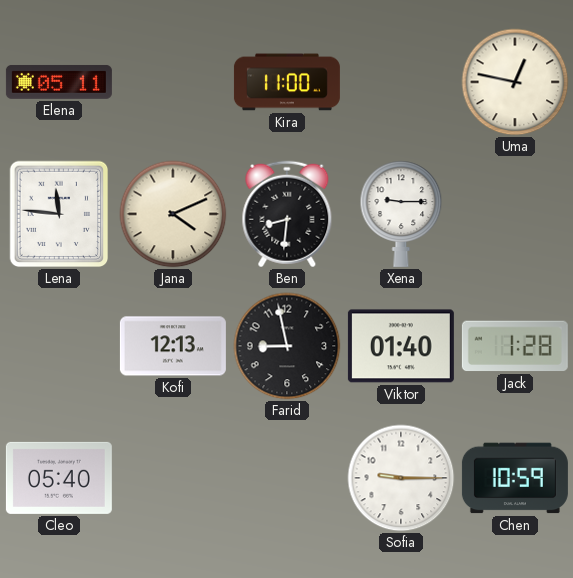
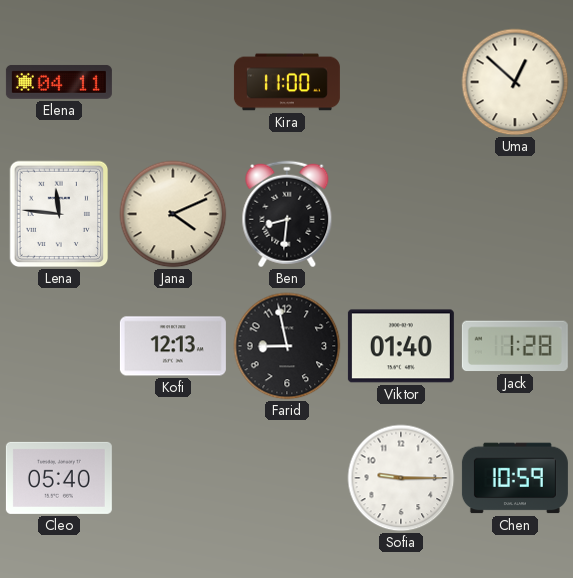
Elena: 05:11 -> 04:11
Uma: 12:47 -> 12:52
Xena: 9:15 -> none
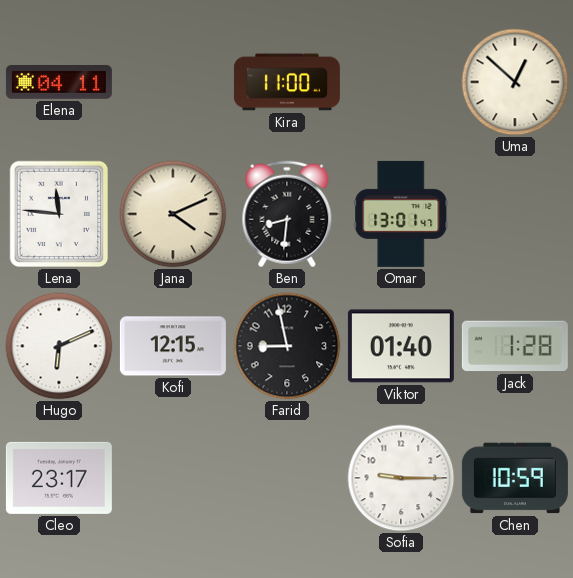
Omar: none -> 13:01
Hugo: none -> 6:11
Kofi: 12:13 -> 12:15
Cleo: 05:40 -> 23:17
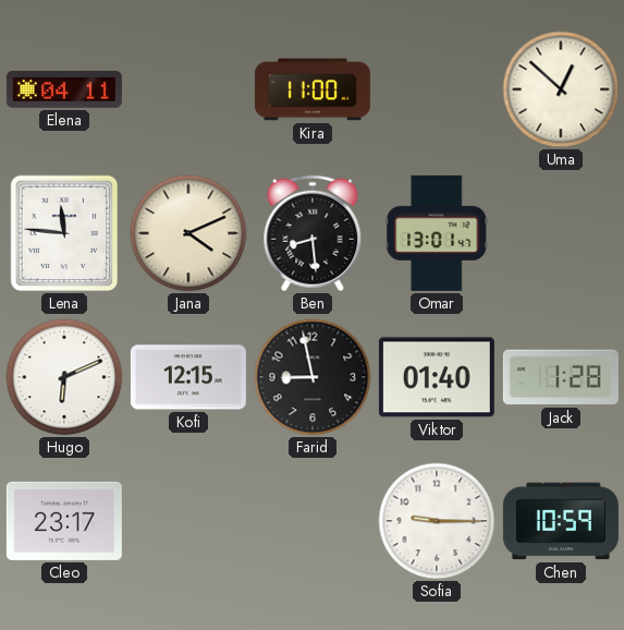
Ben: 8:31 -> 8:29
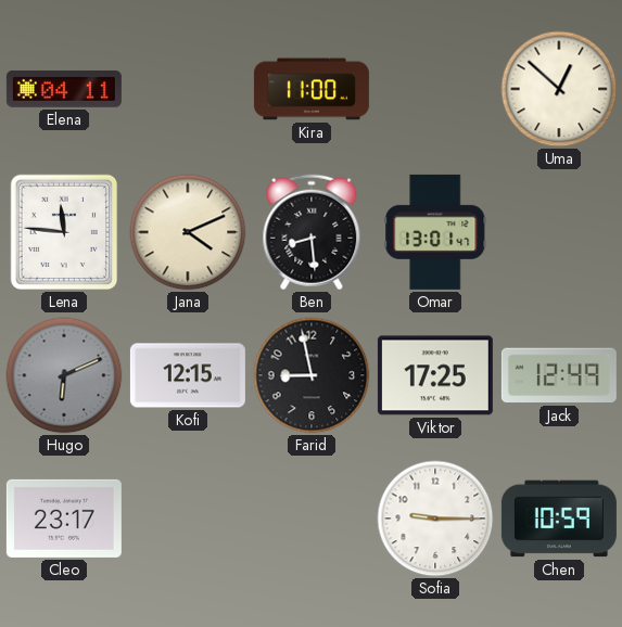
Hugo dial: white -> grey
Viktor: 01:40 -> 17:25
Jack: 1:28 -> 12:49
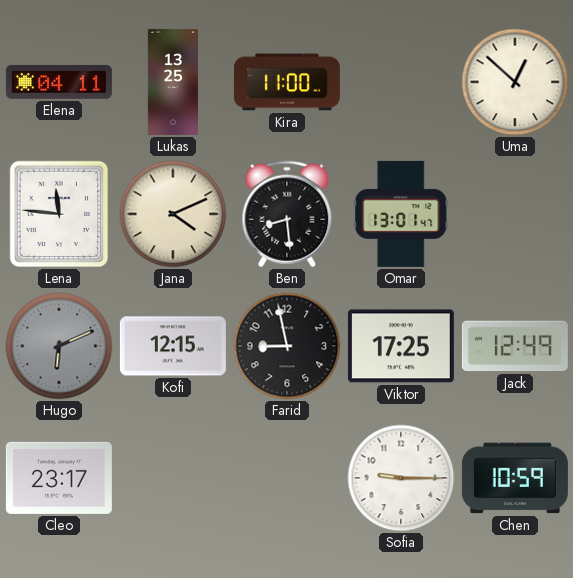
Lukas: none -> 13:25
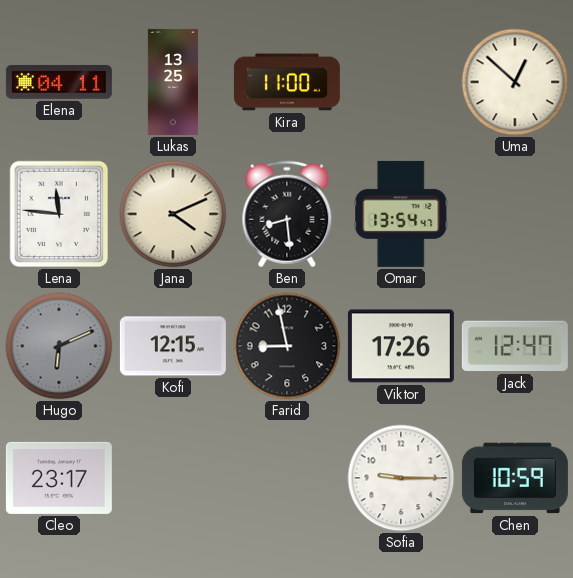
Omar: 13:01 -> 13:54
Viktor: 17:25 -> 17:26
Jack: 12:49 -> 12:47
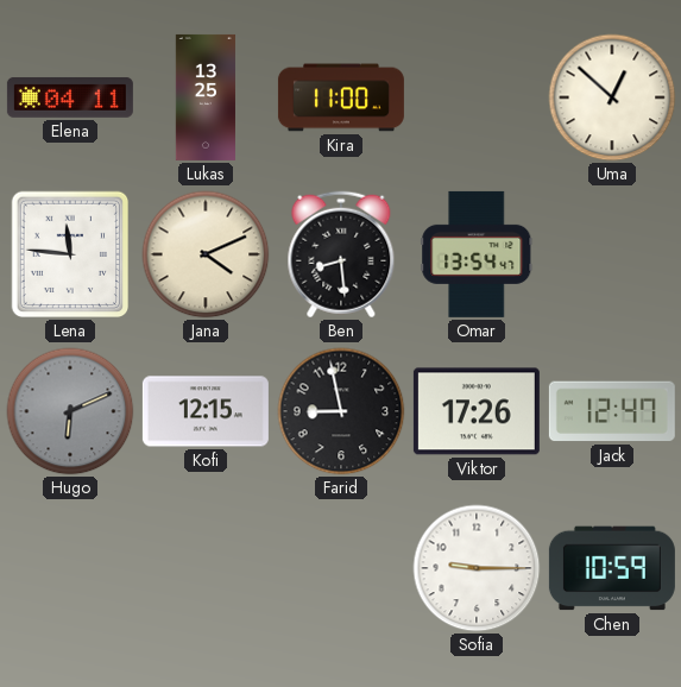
Cleo: 23:17 -> none
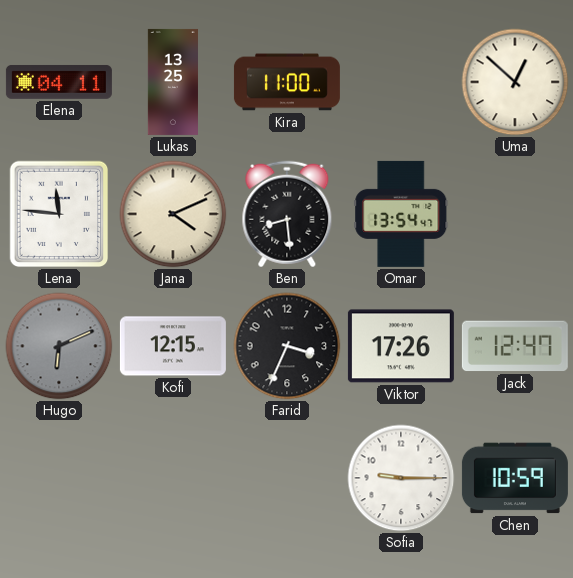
Farid: 8:58 -> 3:34
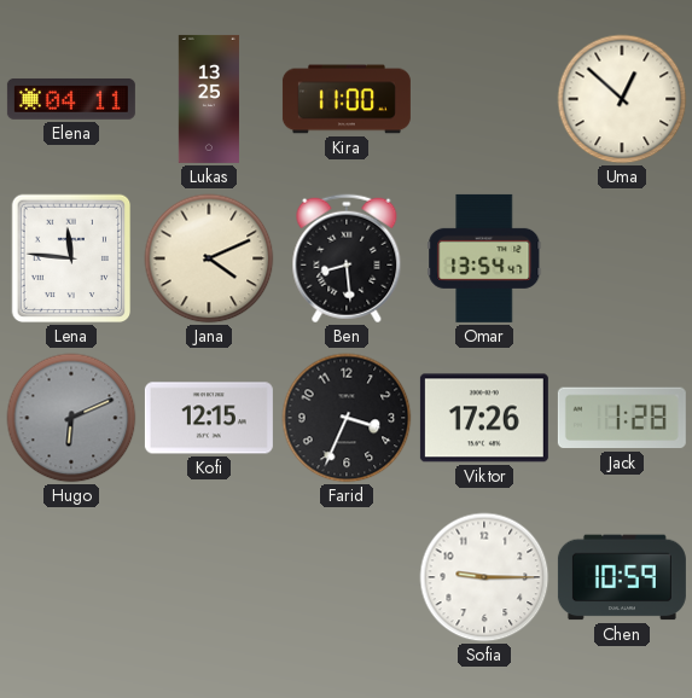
Jack: 12:47 -> 1:28
